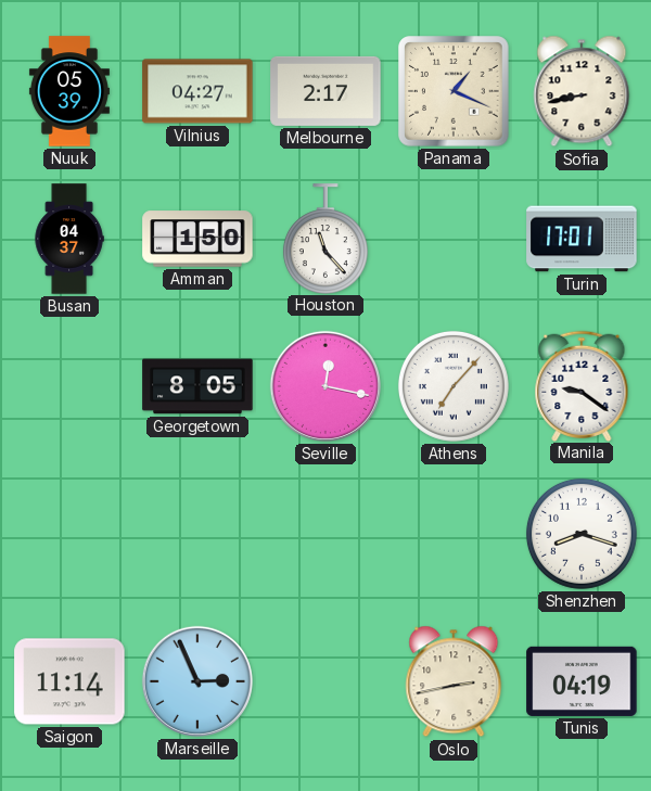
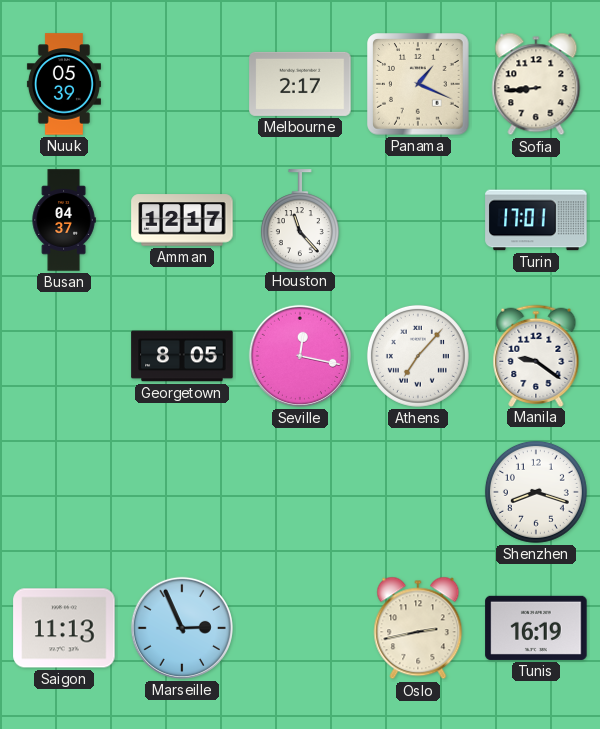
Vilnius: 04:27 -> none
Sofia: 8:43 -> 8:44
Amman: 1:50 -> 12:17
Saigon: 11:14 -> 11:13
Tunis: 04:19 -> 16:19
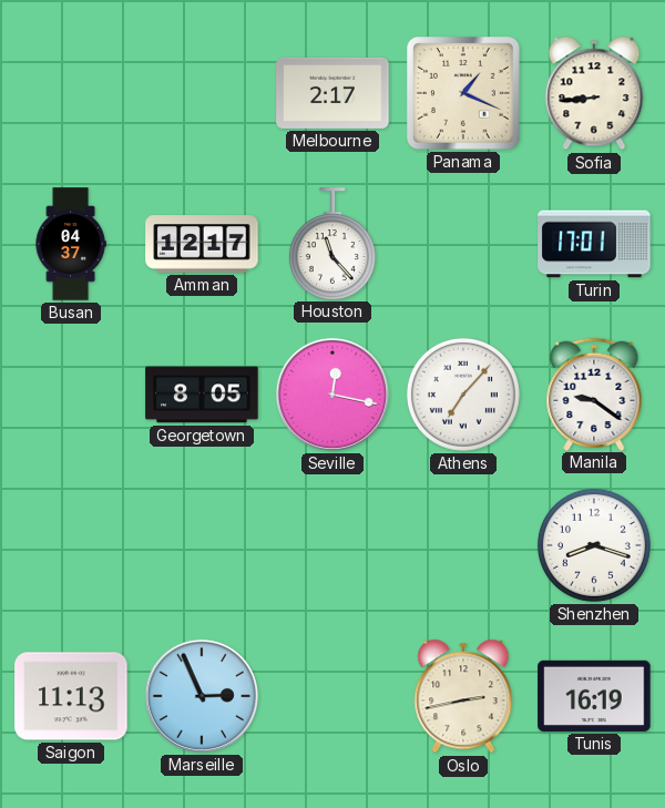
Nuuk: 05:39 -> none
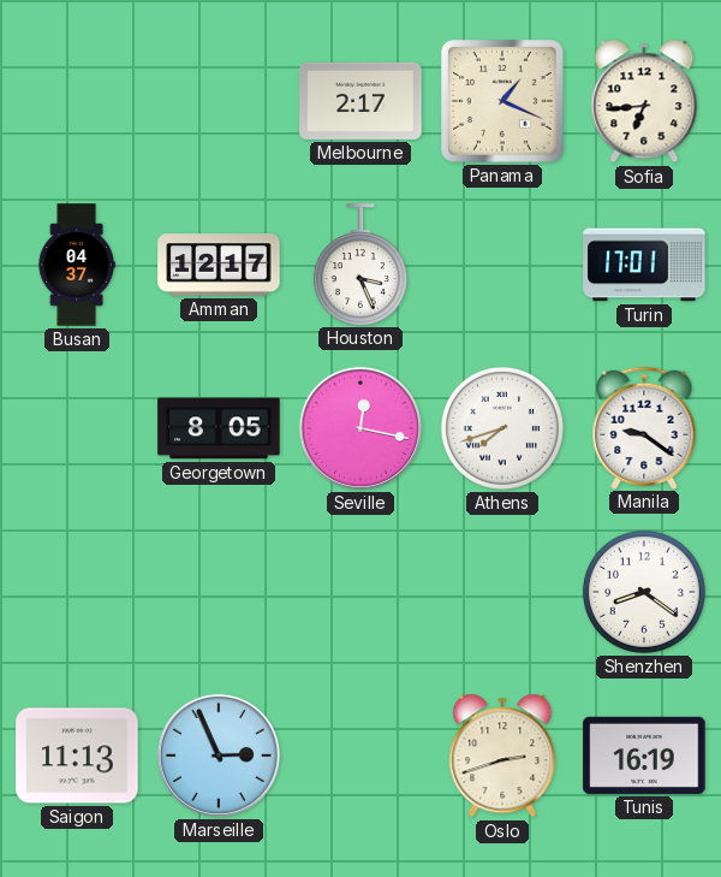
Sofia: 8:44 -> 6:44
Houston: 11:23 -> 3:26
Athens: 7:07 -> 7:42
Shenzhen: 8:18 -> 8:21
Oslo: 2:43 -> 2:42
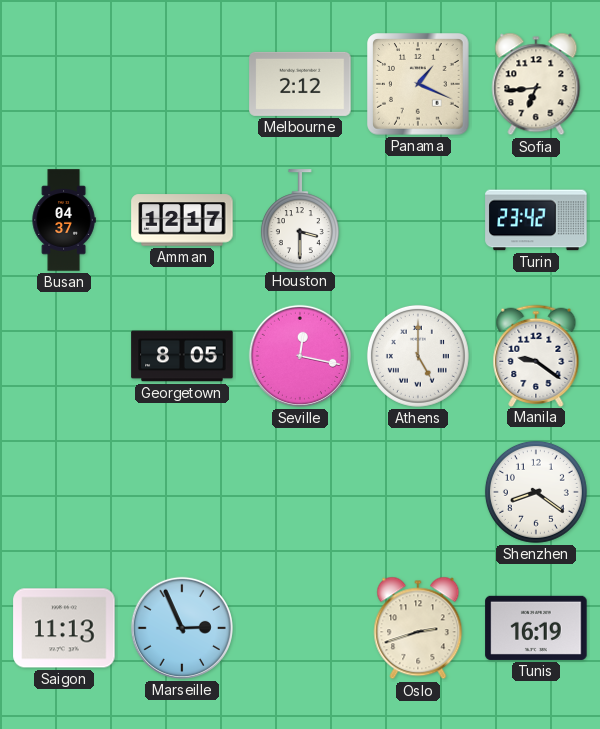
Melbourne: 2:17 -> 2:12
Houston: 3:26 -> 3:30
Turin: 17:01 -> 23:42
Athens: 7:42 -> 5:00
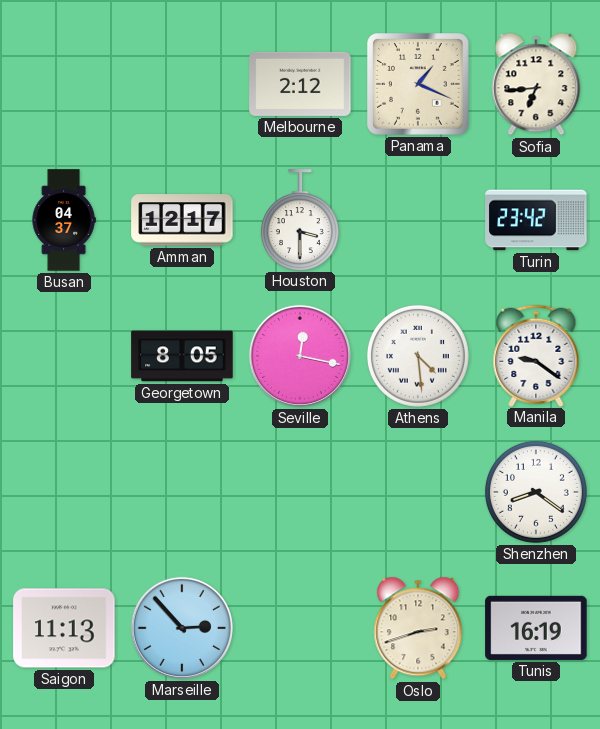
Athens: 5:00 -> 4:29
Marseille: 2:56 -> 2:53
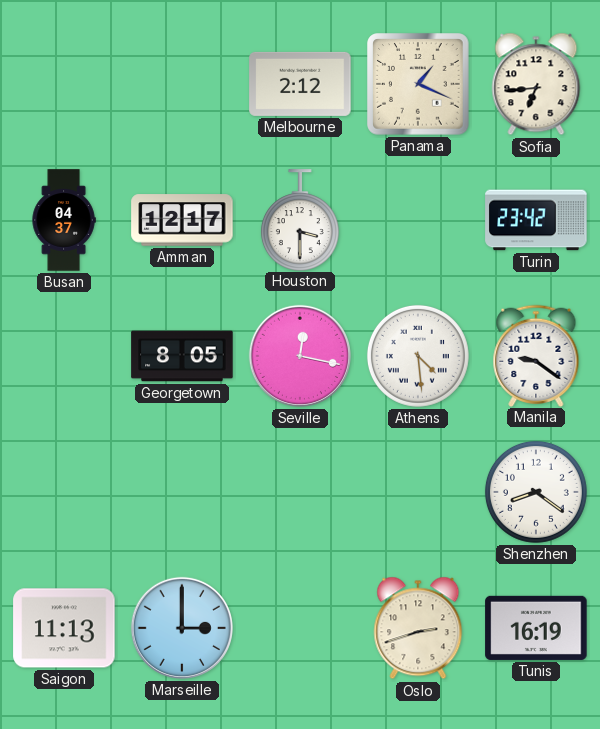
Marseille: 2:53 -> 3:00
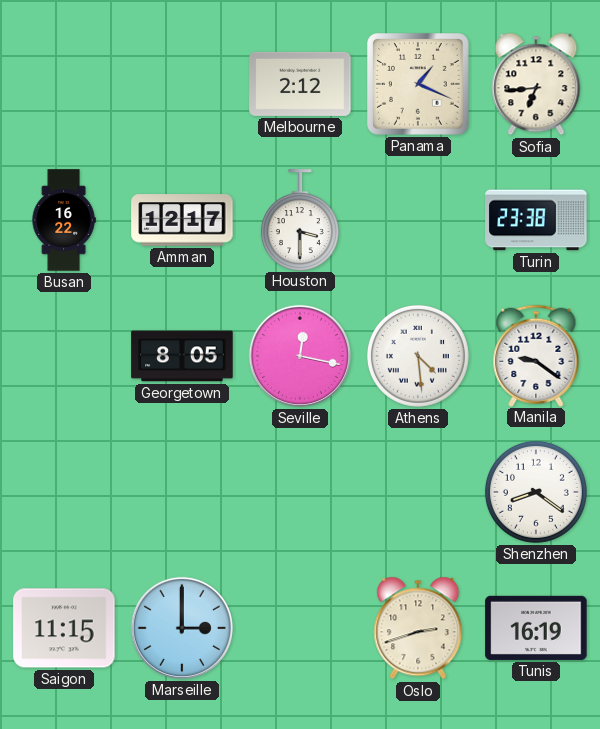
Busan: 04:37 -> 16:22
Turin: 23:42 -> 23:38
Saigon: 11:13 -> 11:15
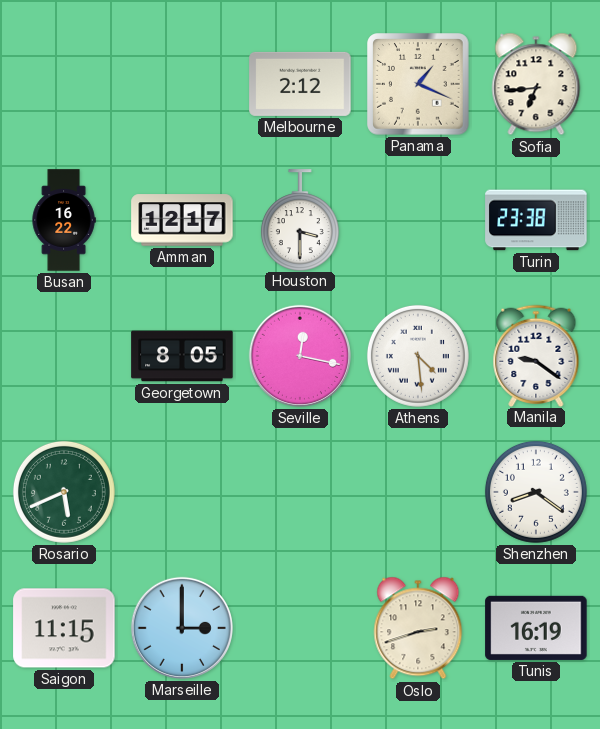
Rosario: none -> 5:41
